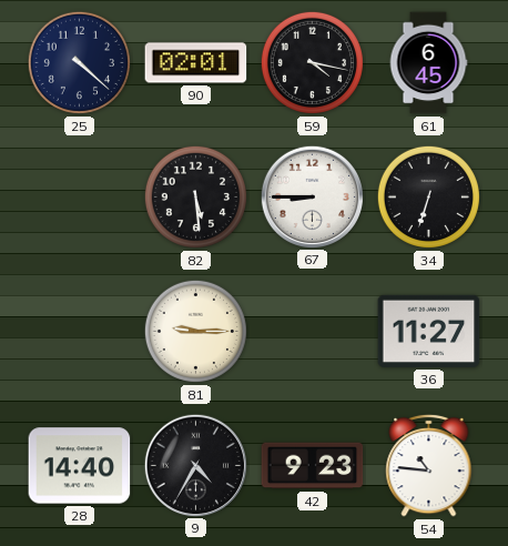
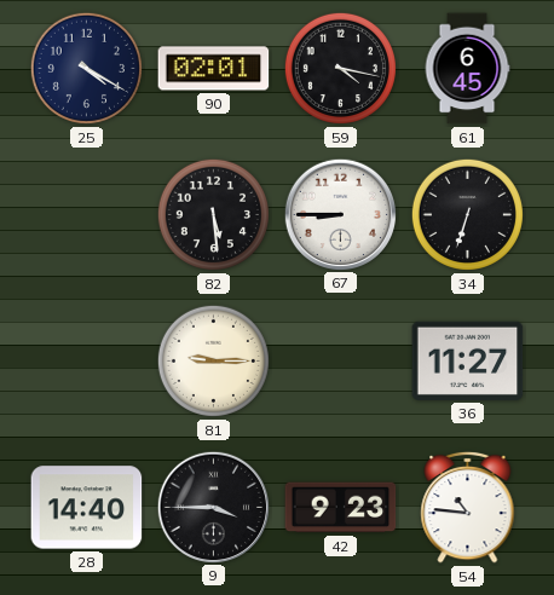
25: 4:22 -> 4:20
9: 4:35 -> 3:45
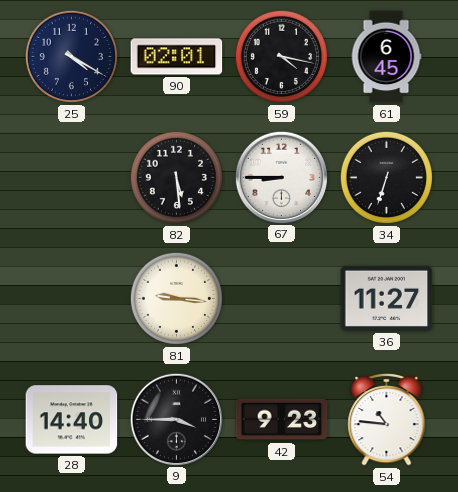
81: 9:15 -> 9:16
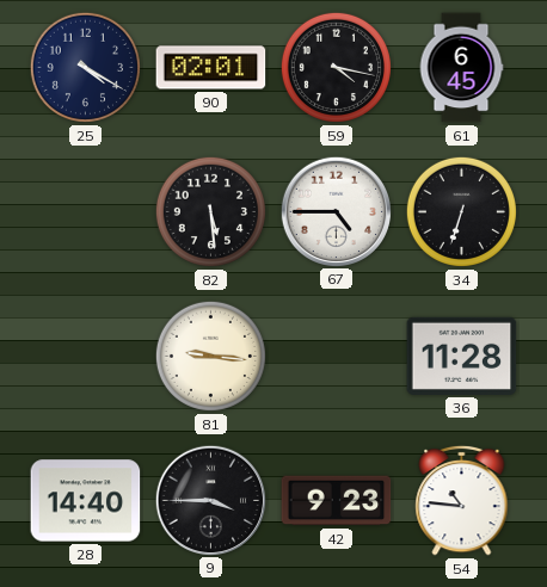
67: 8:45 -> 4:45
36: 11:27 -> 11:28
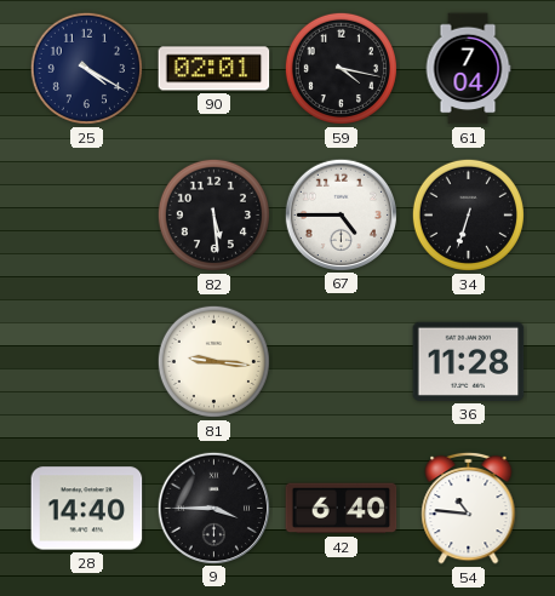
61: 6:45 -> 7:04
42: 9:23 -> 6:40
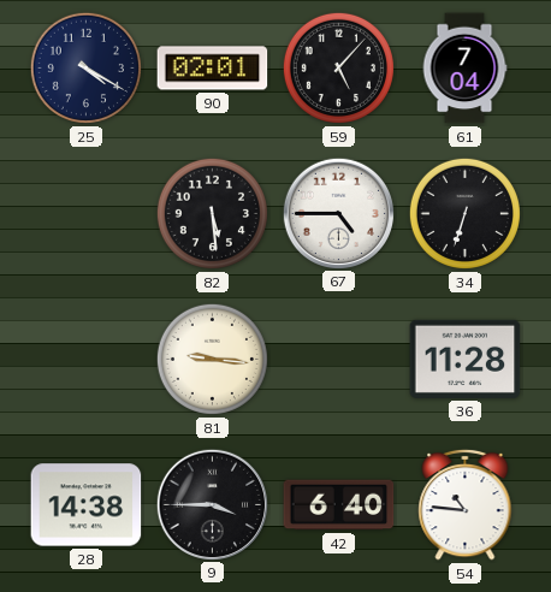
59: 4:17 -> 5:07
28: 14:40 -> 14:38
